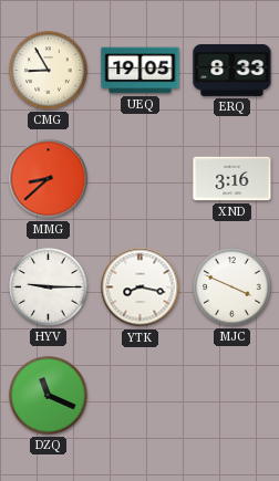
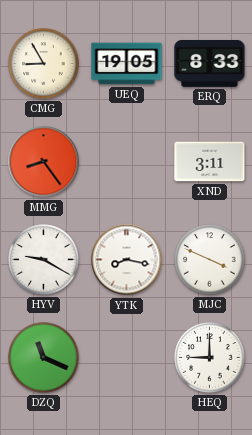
MMG: 8:38 -> 8:24
XND: 3:16 -> 3:11
HYV: 9:15 -> 9:20
HEQ: none -> 9:00
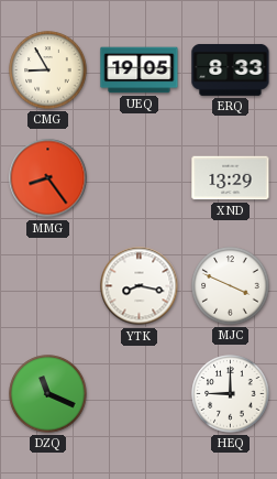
XND: 3:11 -> 13:29
HYV: 9:20 -> none
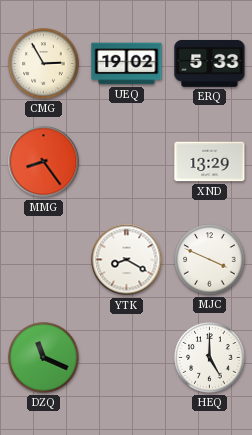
CMG: 8:55 -> 2:55
UEQ: 19:05 -> 19:02
ERQ: 8:33 -> 5:33
YTK: 8:17 -> 8:20
HEQ: 9:00 -> 5:00
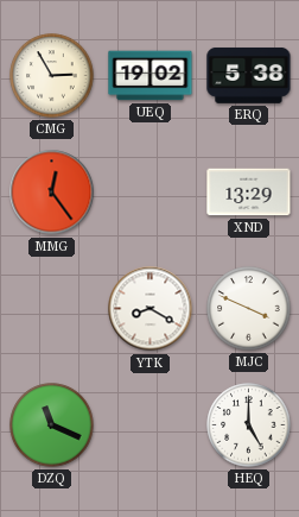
ERQ: 5:33 -> 5:38
MMG: 8:24 -> 12:24
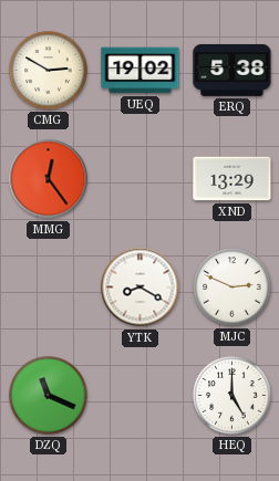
CMG: 2:55 -> 2:50
MJC: 3:49 -> 2:49
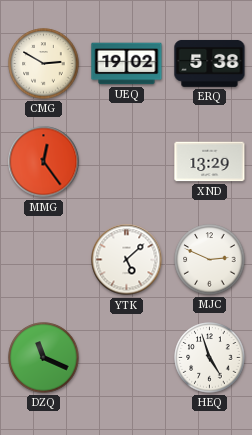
YTK: 8:20 -> 5:08
HEQ: 5:00 -> 4:57
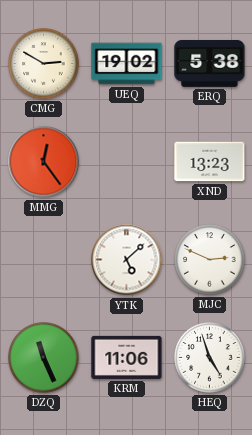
XND: 13:29 -> 13:23
DZQ: 11:19 -> 11:26
KRM: none -> 11:06
